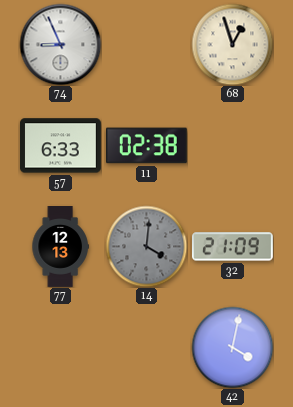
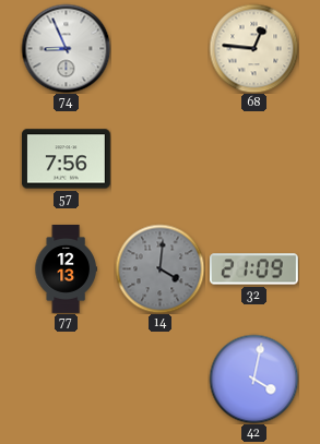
68: 12:57 -> 12:46
57: 6:33 -> 7:56
11: 02:38 -> none
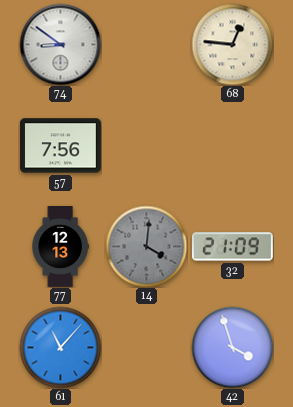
74: 8:56 -> 8:51
61: none -> 11:07
42: 4:02 -> 3:57
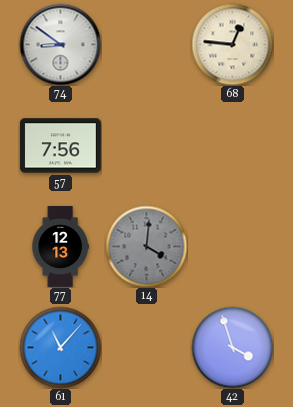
32: 21:09 -> none
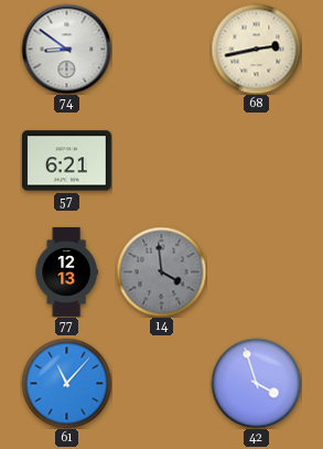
68: 12:46 -> 2:43
57: 7:56 -> 6:21
14: 4:01 -> 3:59
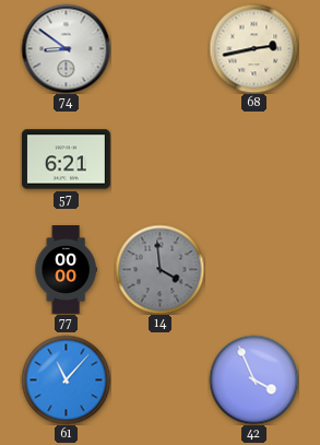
77: 12:13 -> 00:00
42: 3:57 -> 3:56
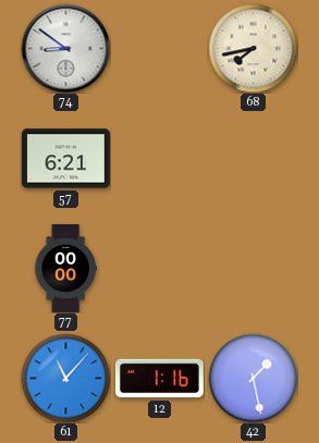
68: 2:43 -> 7:43
14: 3:59 -> none
12: none -> 1:16
42: 3:56 -> 1:28
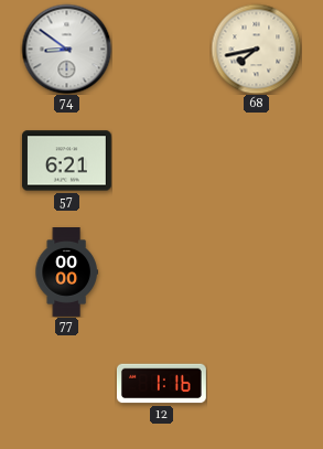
61: 11:07 -> none
42: 1:28 -> none
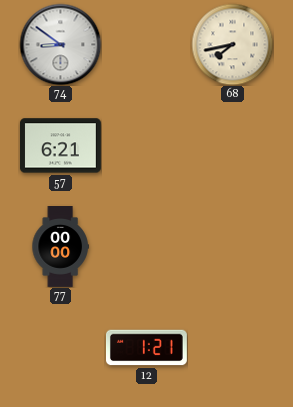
12: 1:16 -> 1:21
